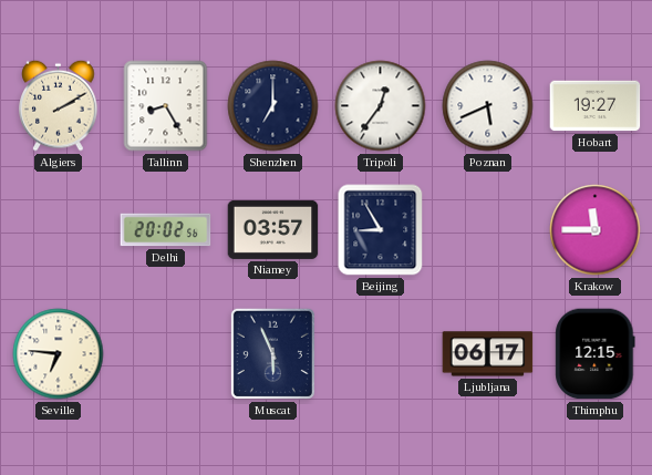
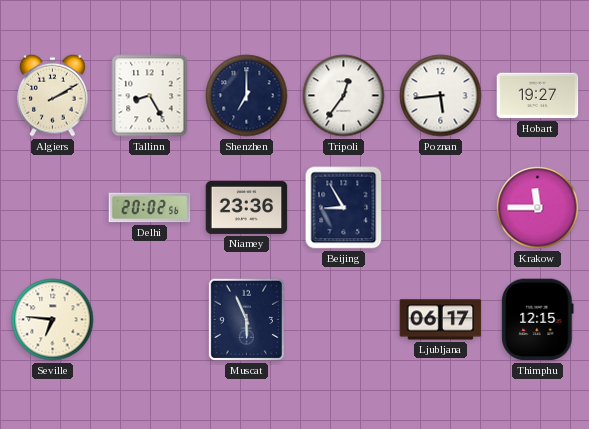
Poznan: 5:41 -> 5:44
Niamey: 03:57 -> 23:36
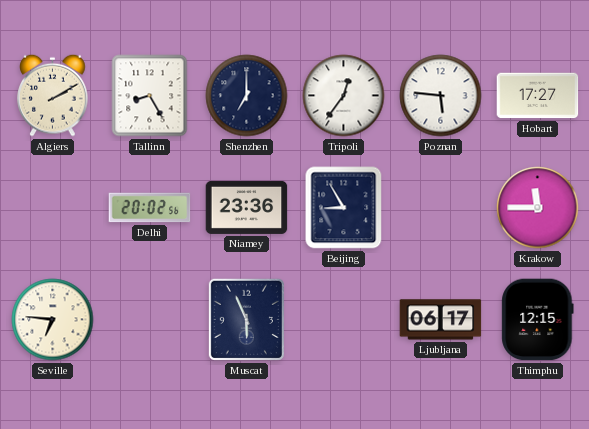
Poznan: 5:44 -> 5:46
Hobart: 19:27 -> 17:27
